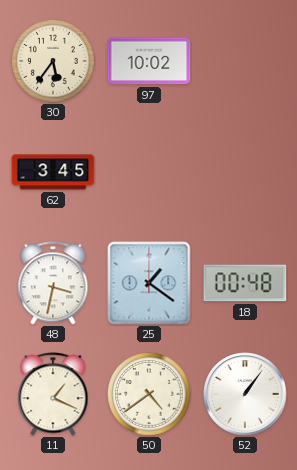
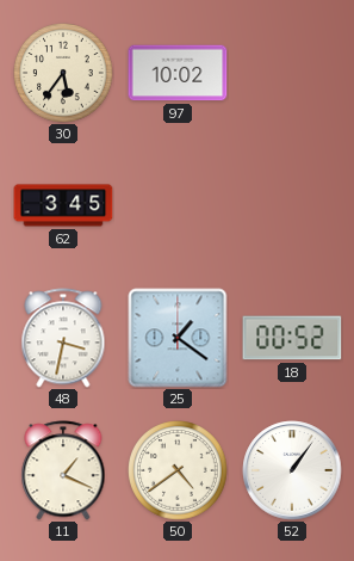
18: 00:48 -> 00:52
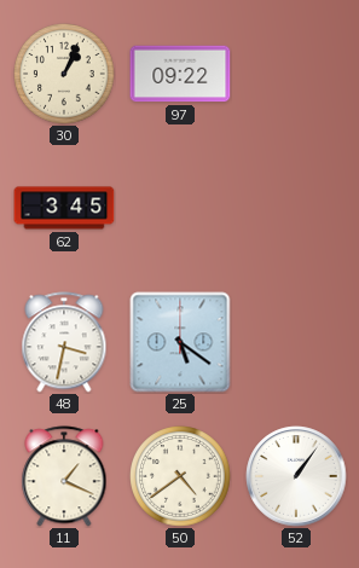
30: 5:36 -> 1:04
97: 10:02 -> 09:22
25: 1:21 -> 5:21
18: 00:52 -> none
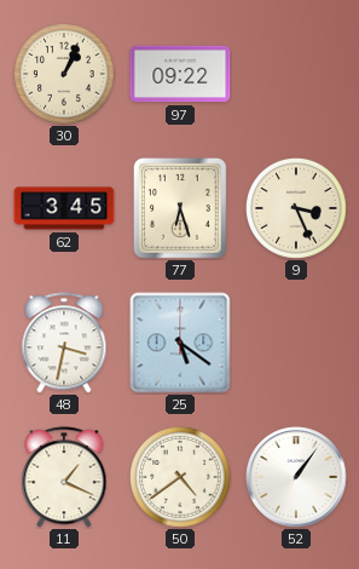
77: none -> 6:27
9: none -> 3:26
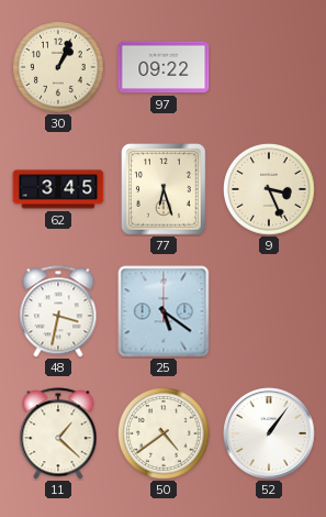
11: 1:19 -> 1:22
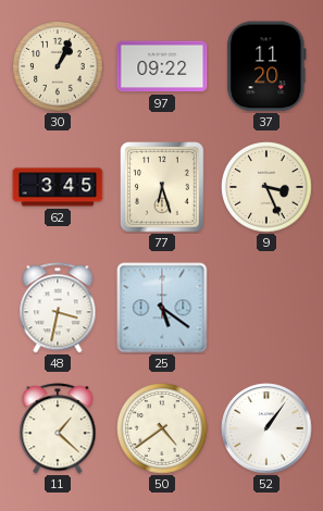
37: none -> 11:20
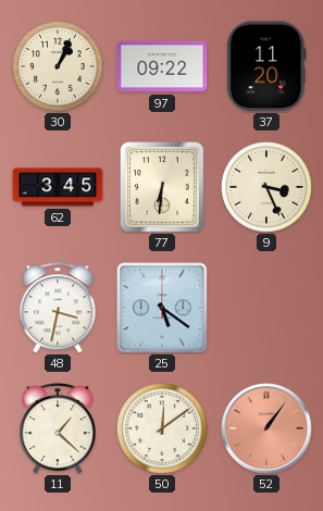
77: 6:27 -> 6:31
50: 4:39 -> 12:09
52 dial: white -> salmon
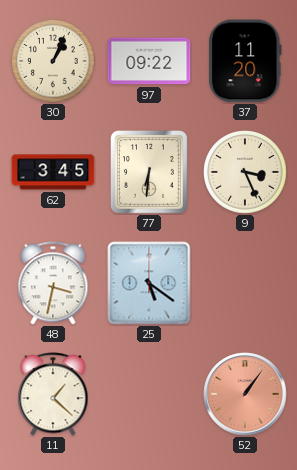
50: 12:09 -> none
